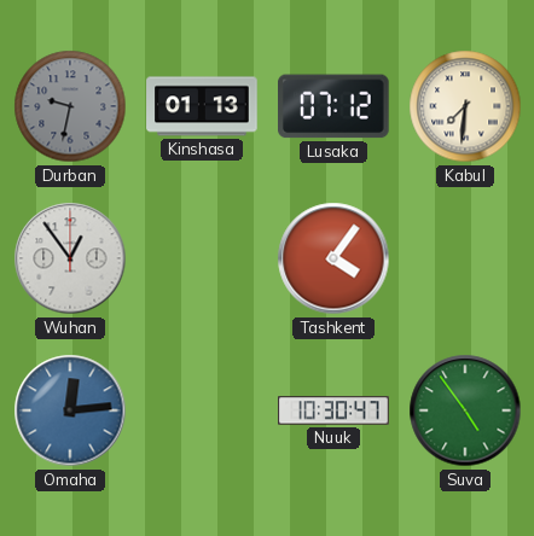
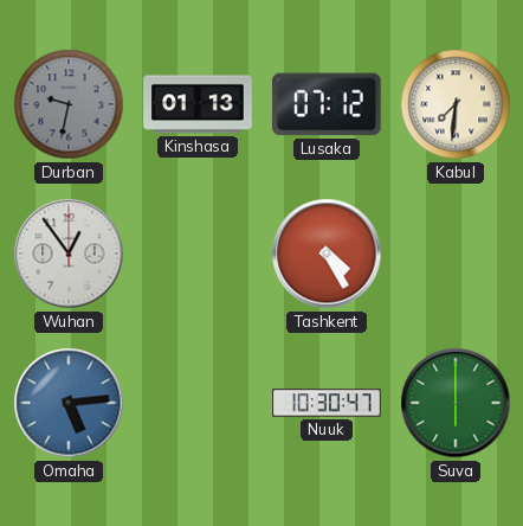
Tashkent: 4:06 -> 4:25
Omaha: 12:14 -> 5:14
Suva: 4:54 -> 6:00
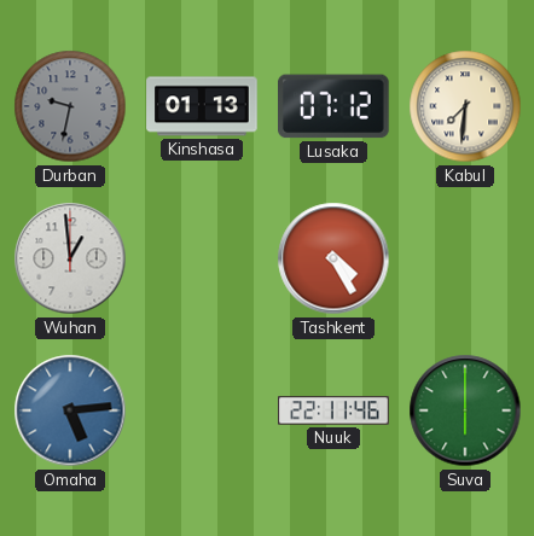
Wuhan: 12:54 -> 12:59
Nuuk: 10:30 -> 22:11
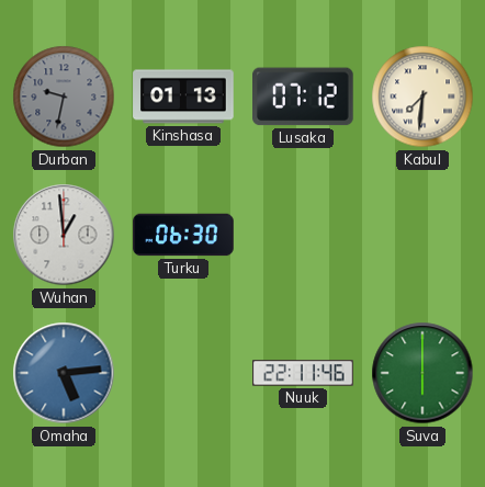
Turku: none -> 06:30
Tashkent: 4:25 -> none
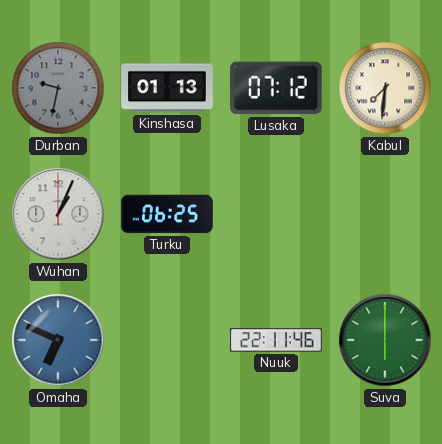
Wuhan: 12:59 -> 1:04
Turku: 06:30 -> 06:25
Omaha: 5:14 -> 6:49
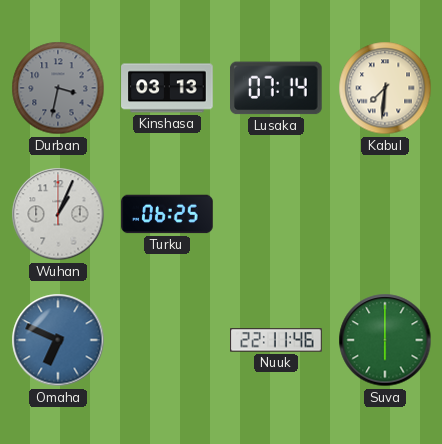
Durban: 9:32 -> 3:32
Kinshasa: 01:13 -> 03:13
Lusaka: 07:12 -> 07:14
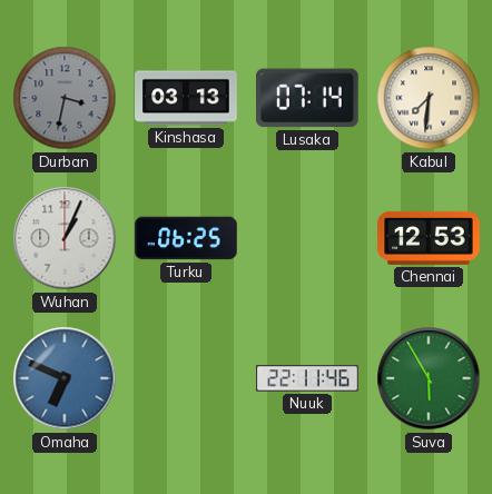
Chennai: none -> 12:53
Suva: 6:00 -> 5:55
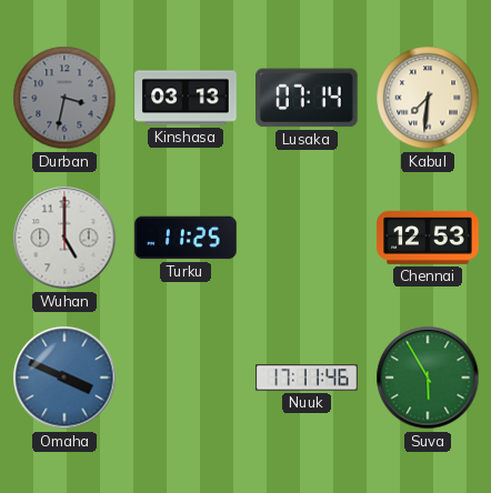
Wuhan: 1:04 -> 5:00
Turku: 06:25 -> 11:25
Omaha: 6:49 -> 3:49
Nuuk: 22:11 -> 17:11
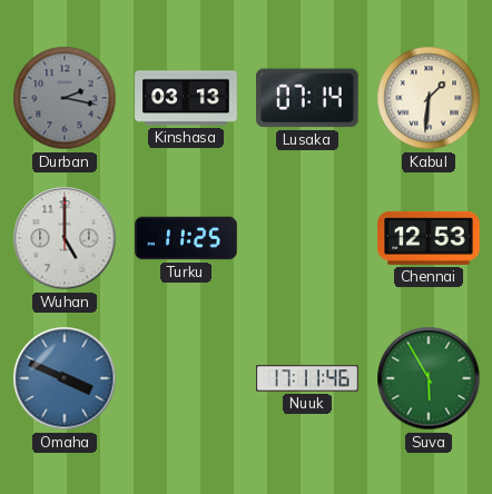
Durban: 3:32 -> 2:17
Kabul: 7:31 -> 1:31
